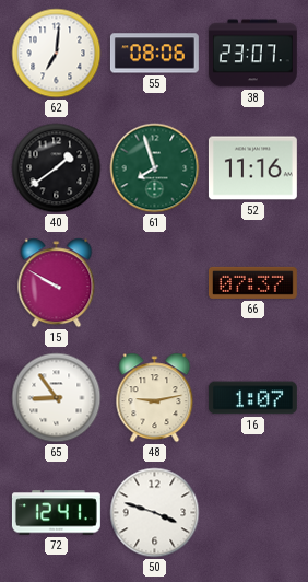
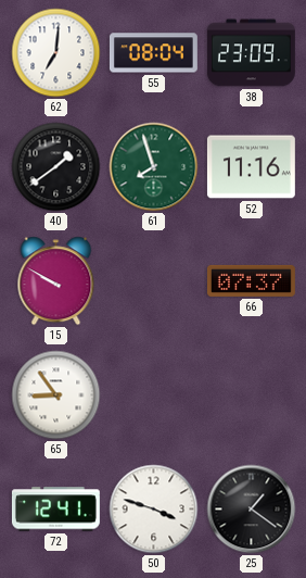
55: 08:06 -> 08:04
38: 23:07 -> 23:09
48: 9:13 -> none
16: 1:07 -> none
25: none -> 1:21
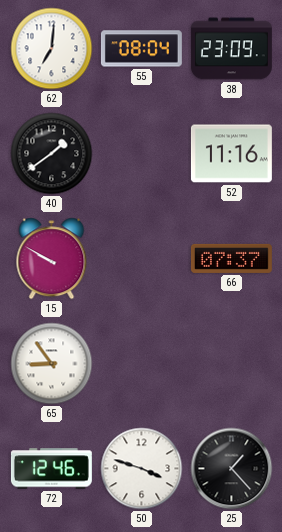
61: 7:57 -> none
72: 12:41 -> 12:46
25: 1:21 -> 1:23
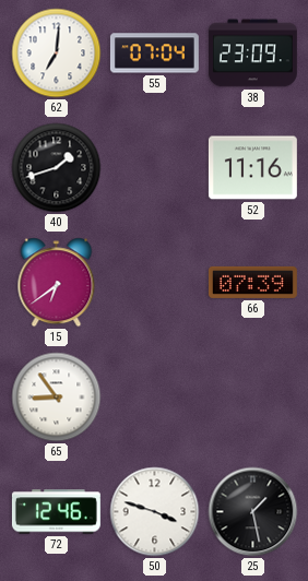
55: 08:04 -> 07:04
40: 1:39 -> 1:42
15: 9:50 -> 6:39
66: 07:37 -> 07:39
25: 1:23 -> 1:28
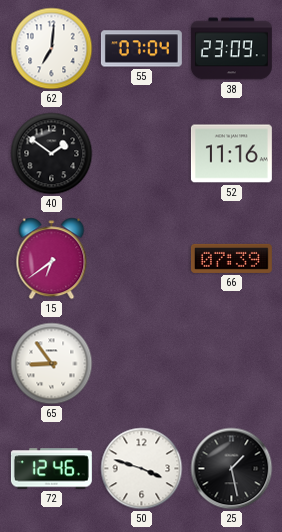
40: 1:42 -> 1:51
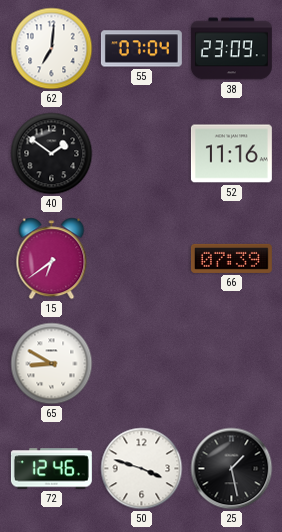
65: 8:54 -> 8:50
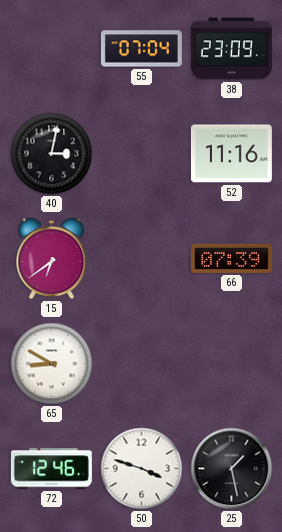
62: 7:01 -> none
40: 1:51 -> 3:02
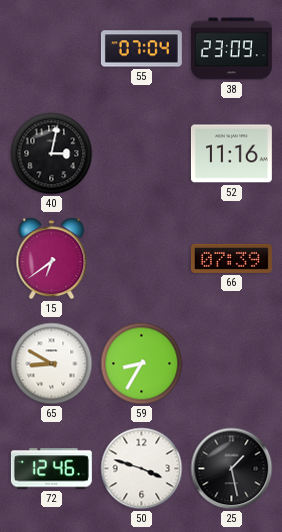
59: none -> 8:35
